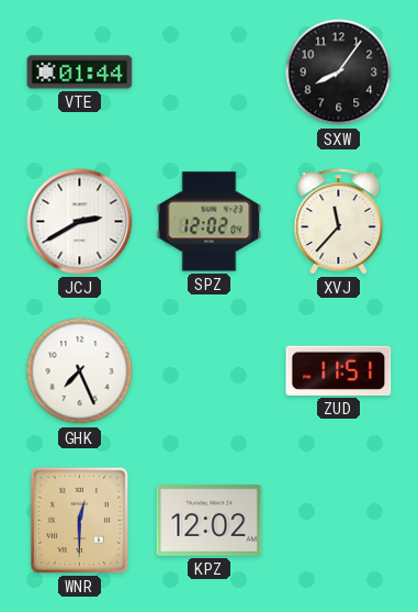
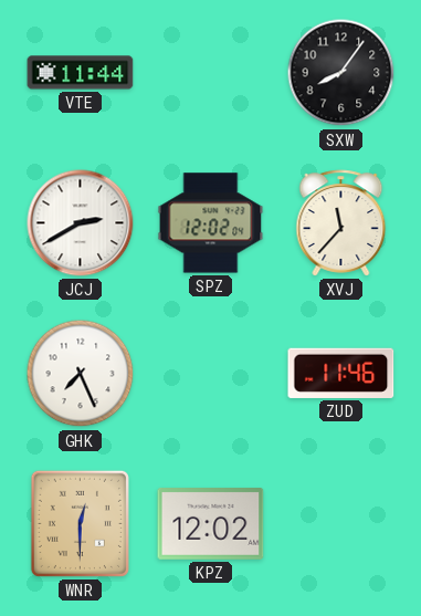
VTE: 01:44 -> 11:44
ZUD: 11:51 -> 11:46
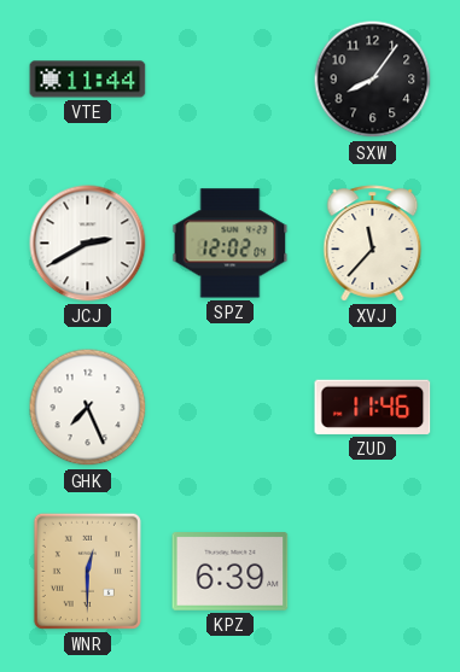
KPZ: 12:02 -> 6:39
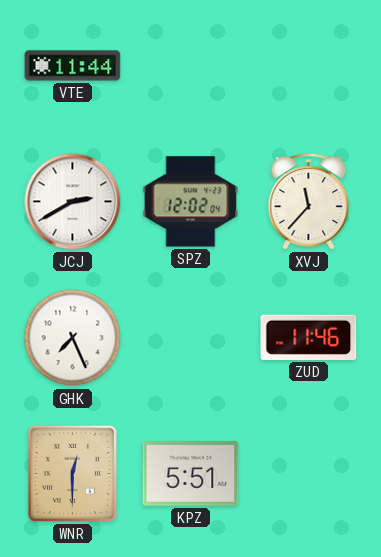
SXW: 8:06 -> none
KPZ: 6:39 -> 5:51
